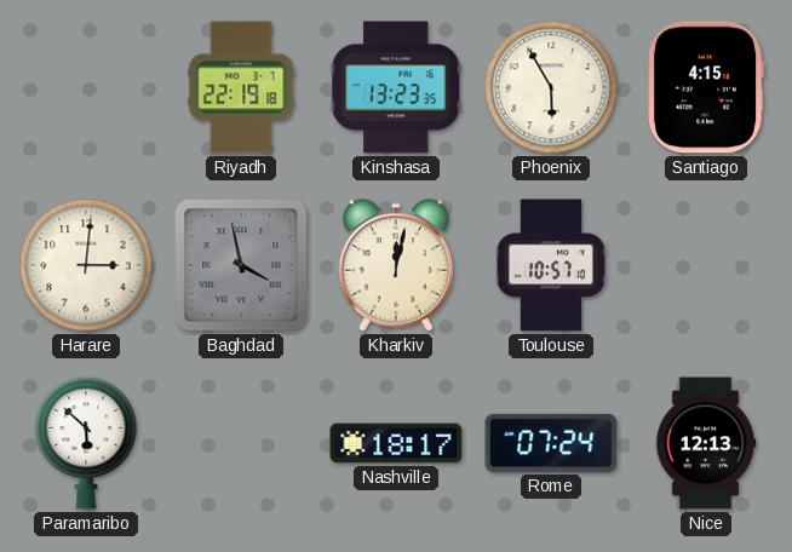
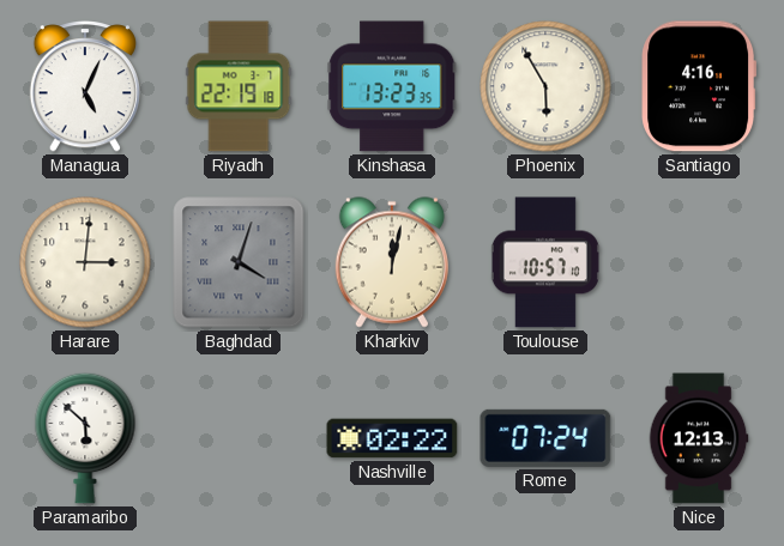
Managua: none -> 5:04
Santiago: 4:15 -> 4:16
Baghdad: 3:58 -> 4:03
Nashville: 18:17 -> 02:22
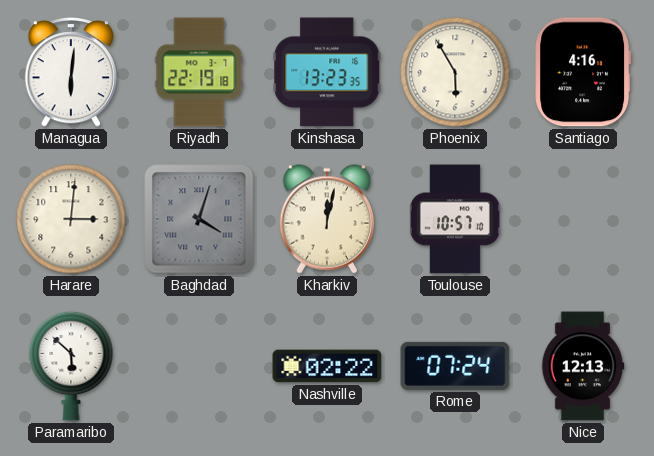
Managua: 5:04 -> 6:01
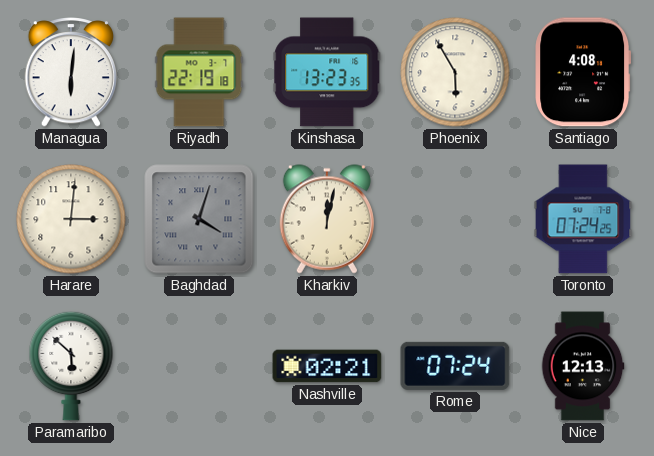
Santiago: 4:16 -> 4:08
Toulouse: 10:57 -> none
Toronto: none -> 07:24
Nashville: 02:22 -> 02:21
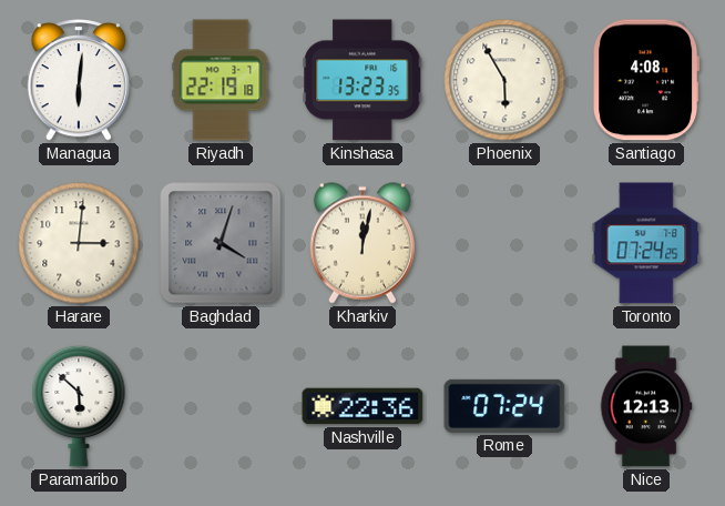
Nashville: 02:21 -> 22:36
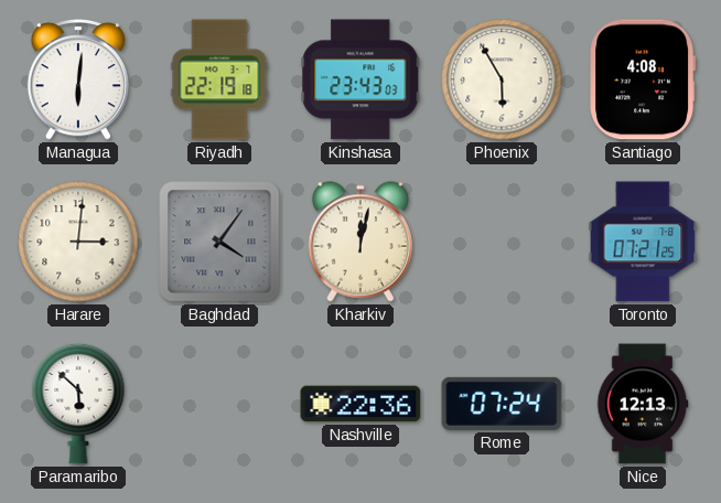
Kinshasa: 13:23 -> 23:43
Baghdad: 4:03 -> 4:06
Toronto: 07:24 -> 07:21
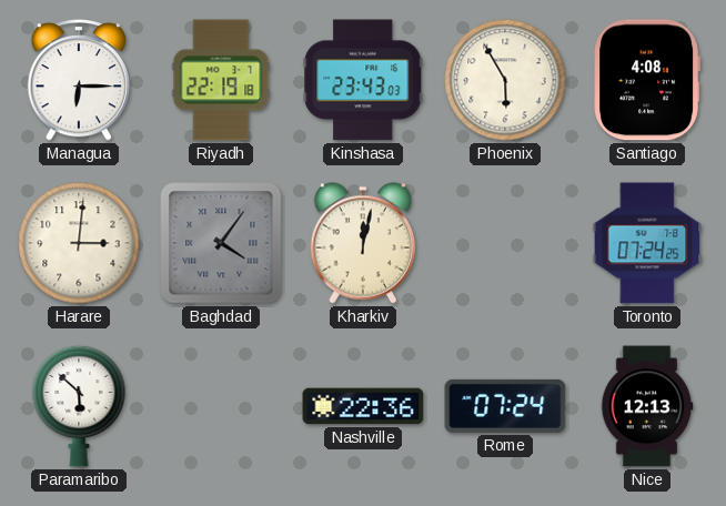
Managua: 6:01 -> 6:15
Toronto: 07:21 -> 07:24
